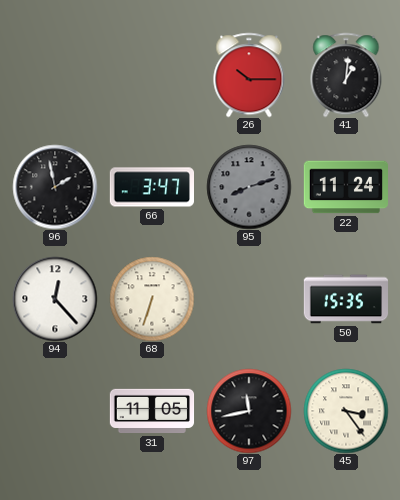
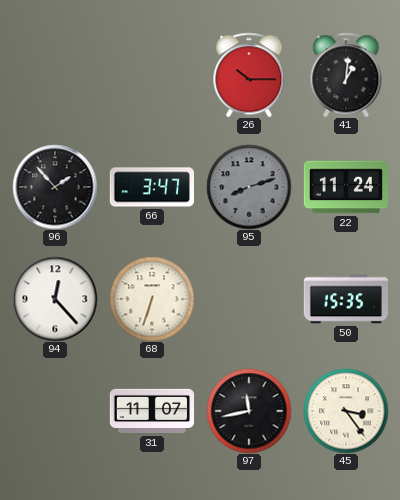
96: 1:58 -> 1:53
31: 11:05 -> 11:07
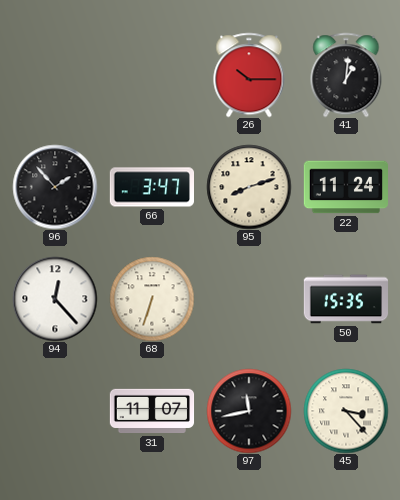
95 dial: grey -> cream
45: 3:24 -> 3:23
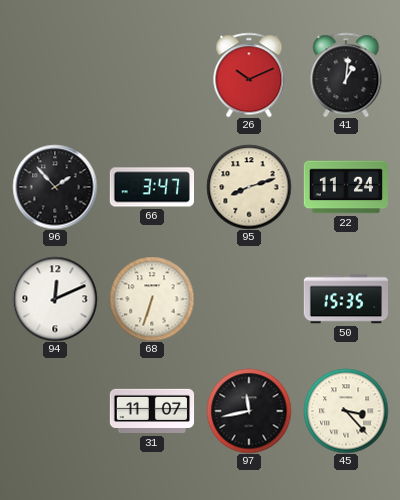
26: 10:15 -> 10:11
94: 12:23 -> 12:11
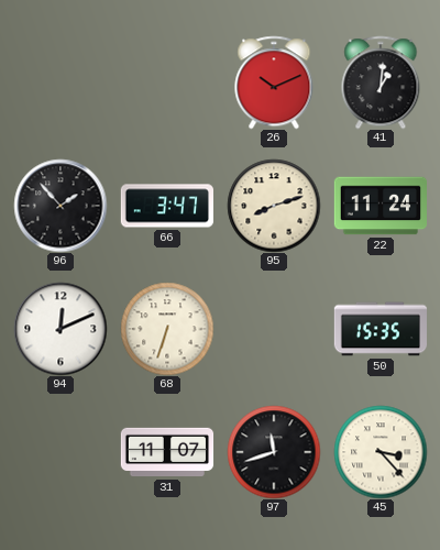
97: 11:43 -> 11:42
